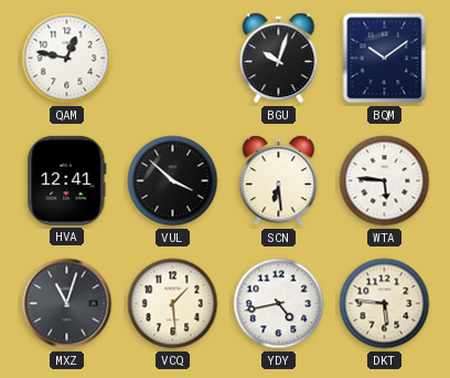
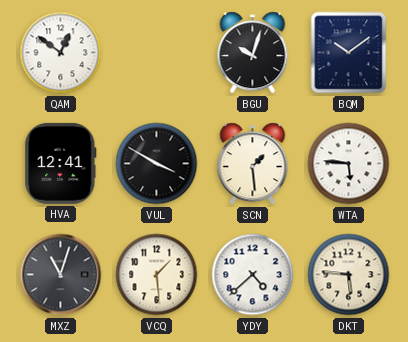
QAM: 12:47 -> 12:51
VUL: 3:52 -> 3:50
SCN: 6:29 -> 1:29
YDY: 4:43 -> 4:38
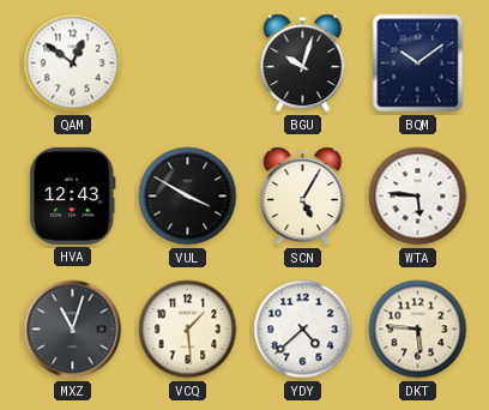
HVA: 12:41 -> 12:43
SCN: 1:29 -> 5:05
